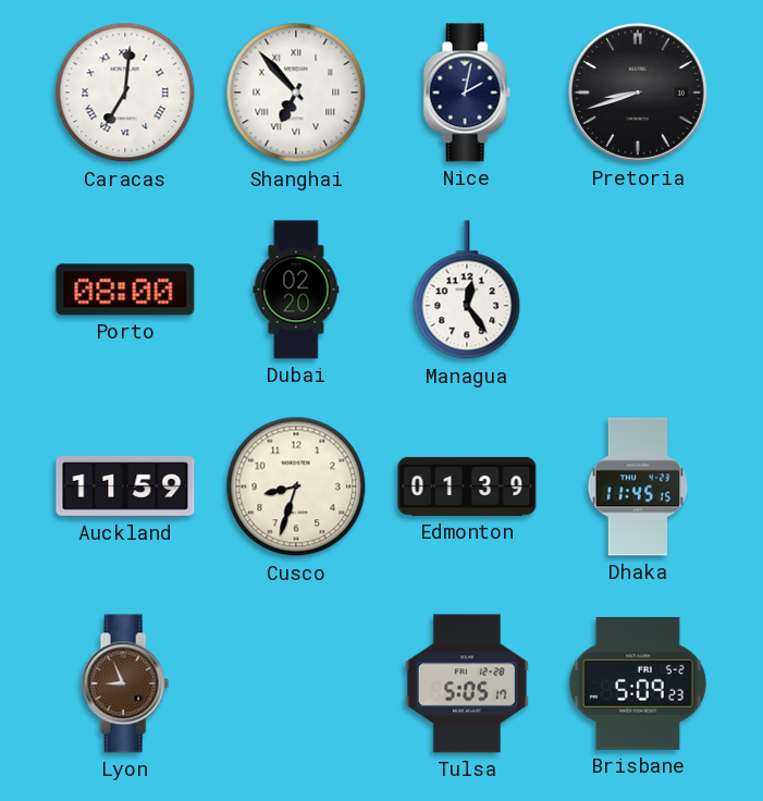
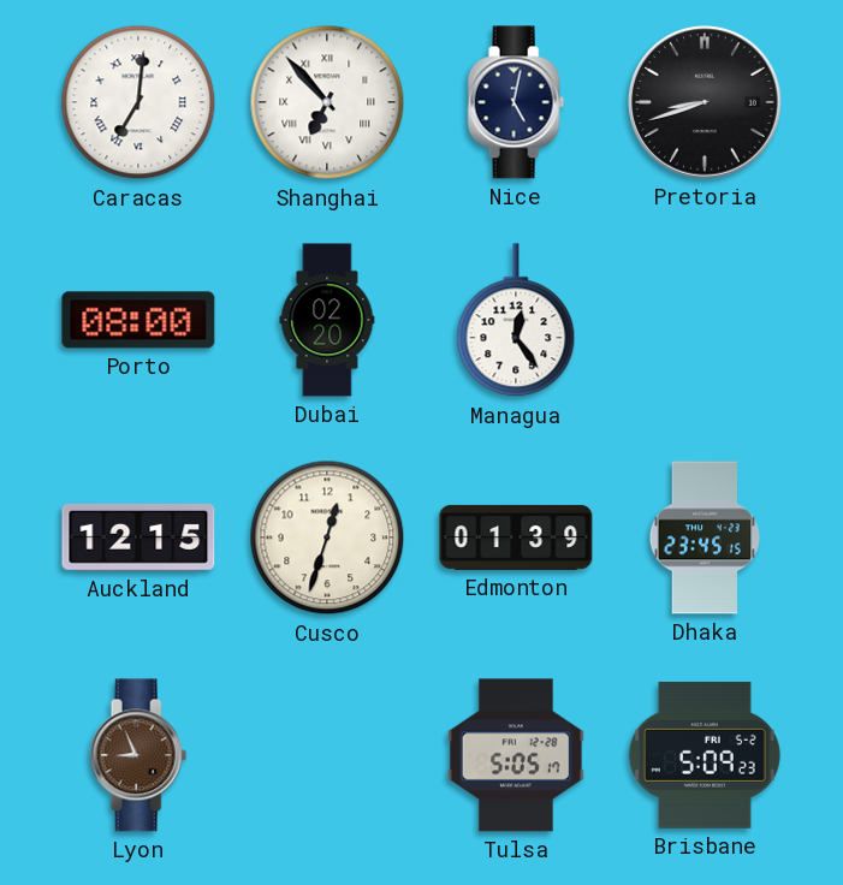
Nice: 2:02 -> 5:02
Auckland: 11:59 -> 12:15
Cusco: 8:33 -> 12:33
Dhaka: 11:45 -> 23:45
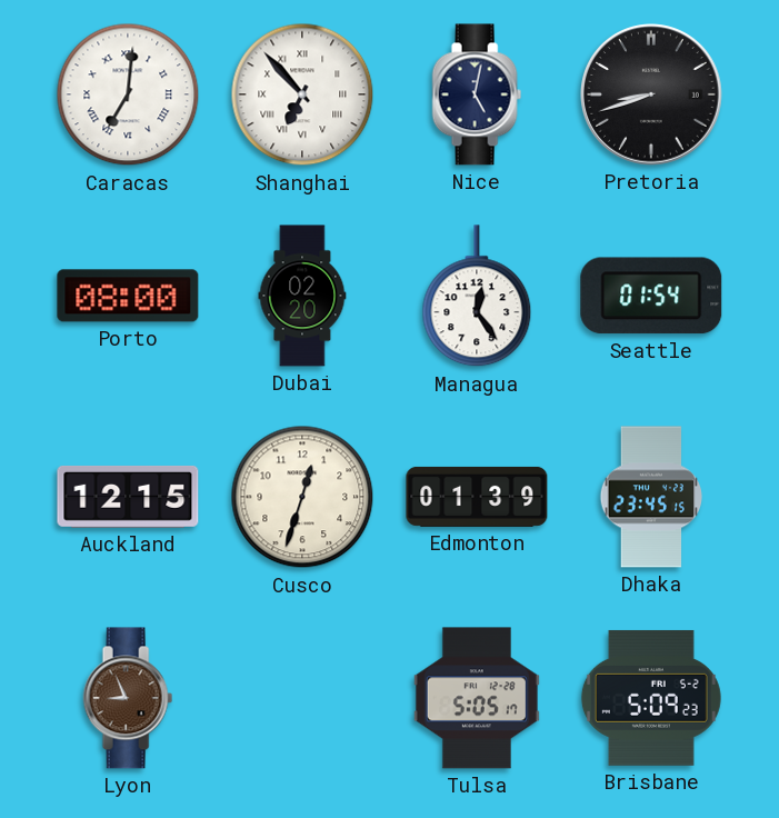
Seattle: none -> 01:54
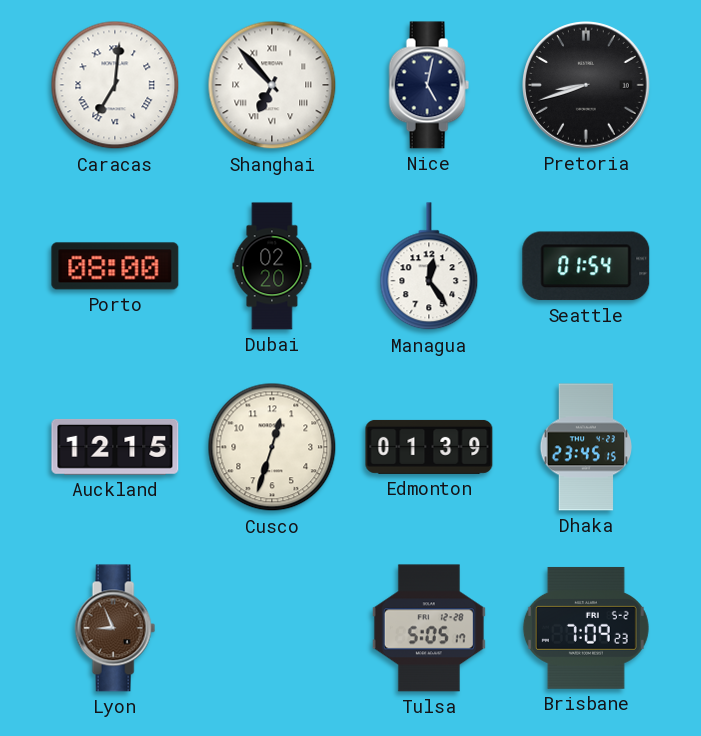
Brisbane: 5:09 -> 7:09
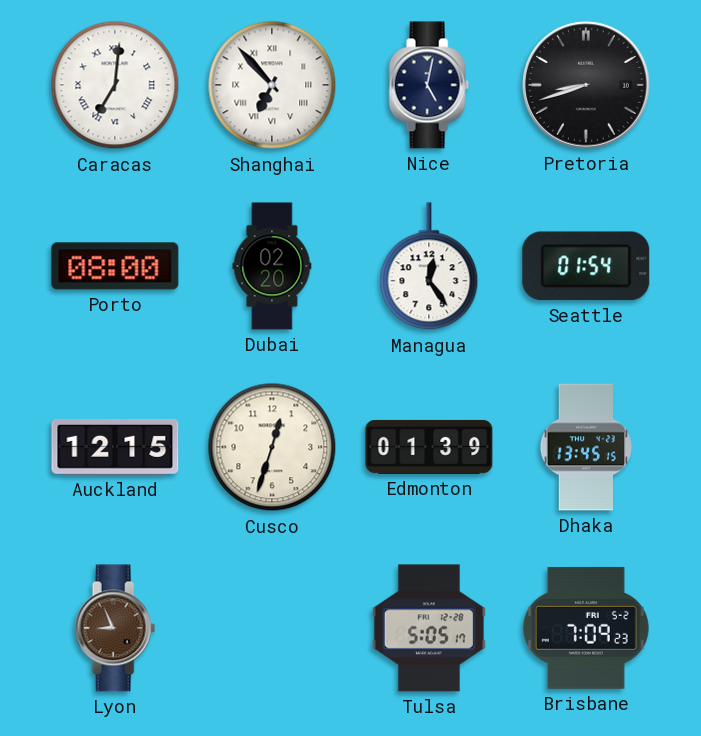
Dhaka: 23:45 -> 13:45
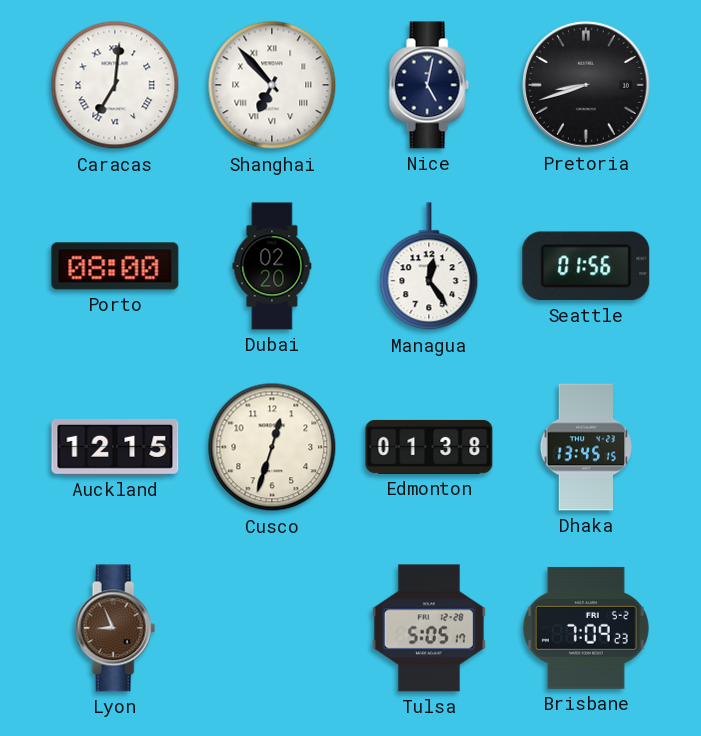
Seattle: 01:54 -> 01:56
Edmonton: 01:39 -> 01:38
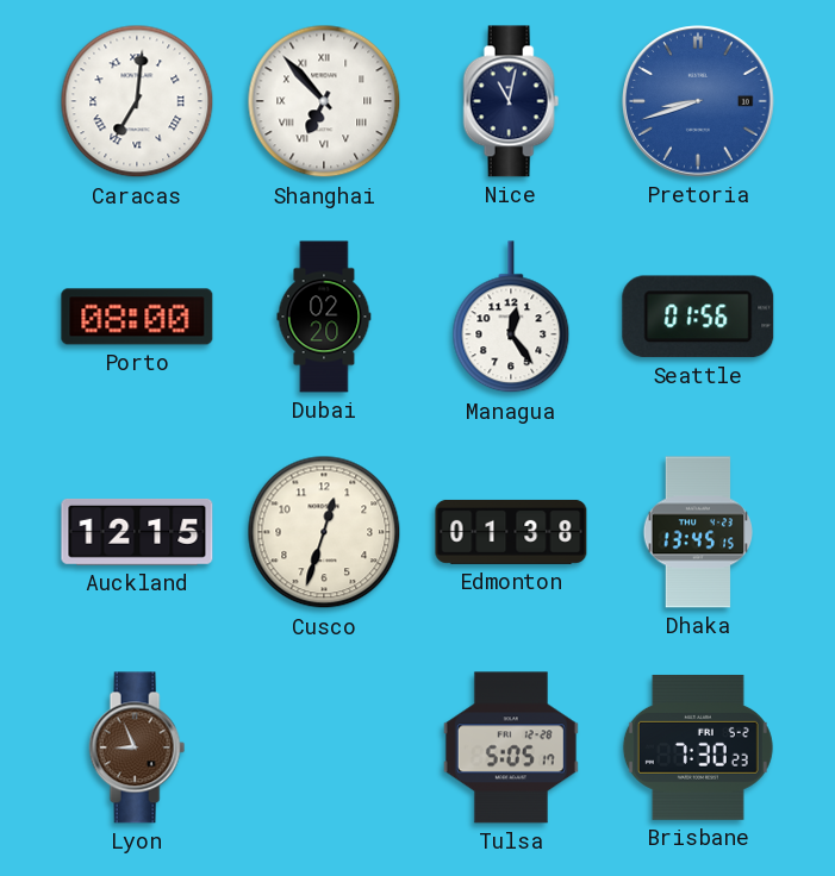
Nice: 5:02 -> 11:02
Pretoria dial: black -> blue
Brisbane: 7:09 -> 7:30
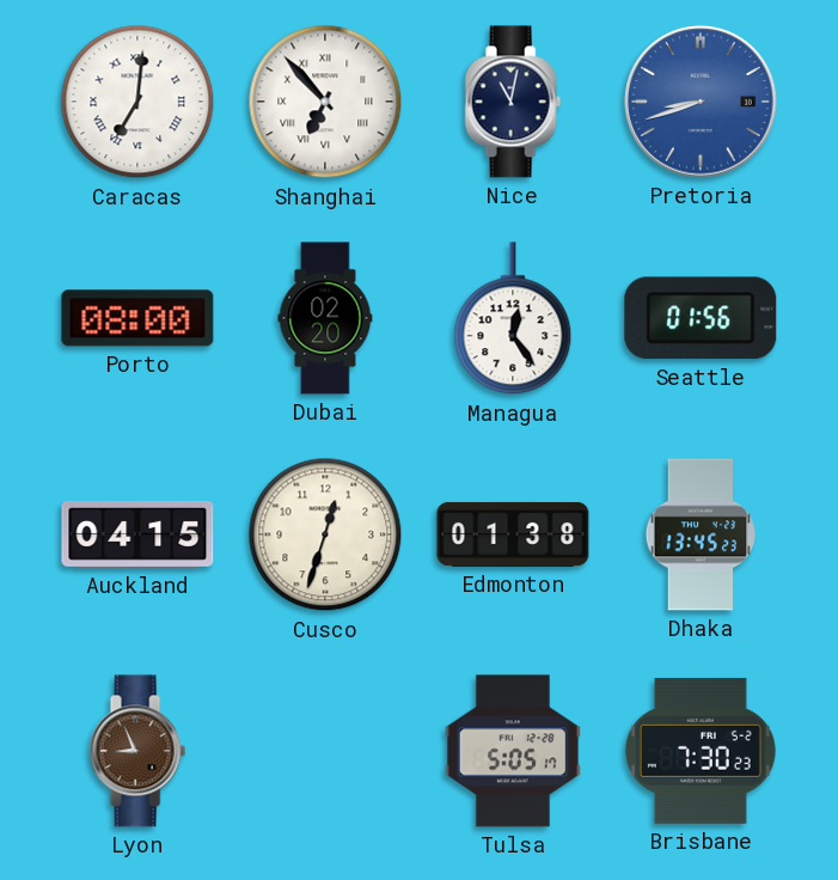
Auckland: 12:15 -> 04:15
Dhaka: 13:45:15 -> 13:45:23
